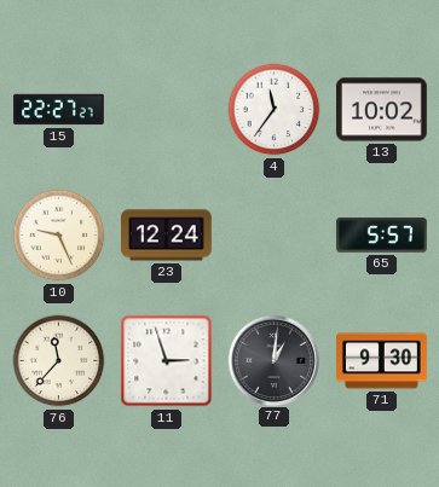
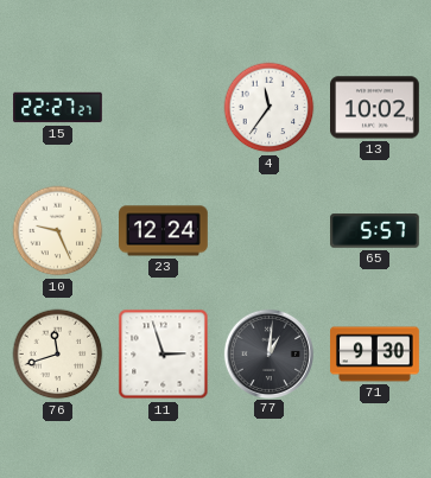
76: 11:37 -> 11:42
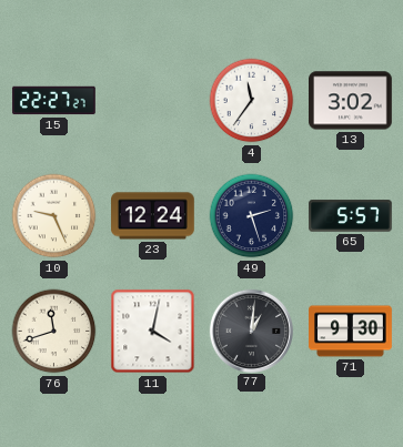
13: 10:02 -> 3:02
49: none -> 2:27
11: 2:57 -> 4:02
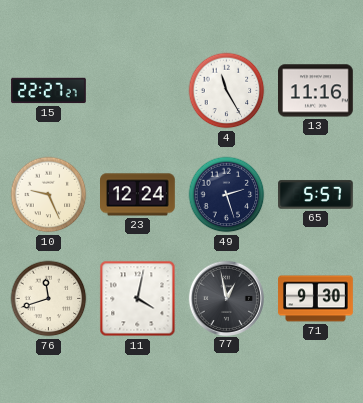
4: 11:36 -> 11:25
13: 3:02 -> 11:16
77: 1:01 -> 12:58
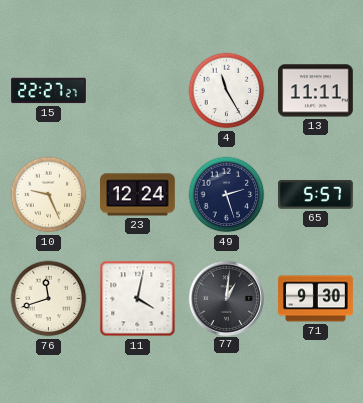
13: 11:16 -> 11:11
77: 12:58 -> 1:01
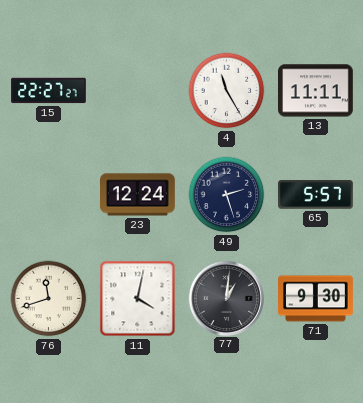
10: 9:26 -> none
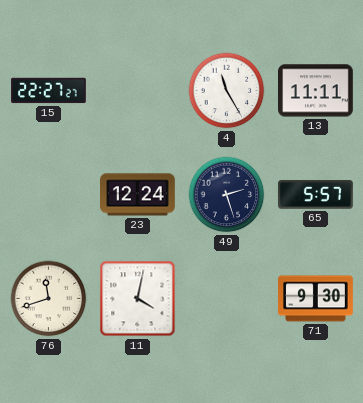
77: 1:01 -> none
